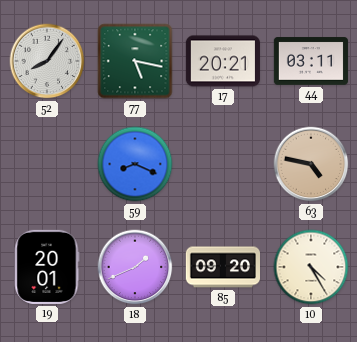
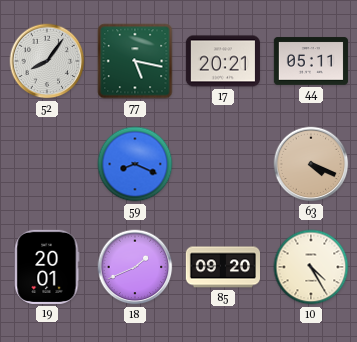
44: 03:11 -> 05:11
63: 4:47 -> 4:19
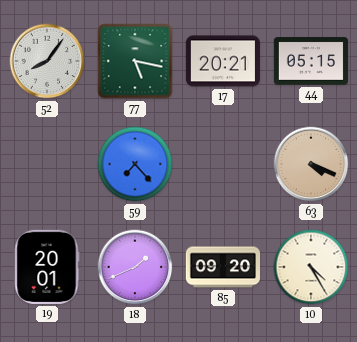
44: 05:11 -> 05:15
59: 8:19 -> 7:23
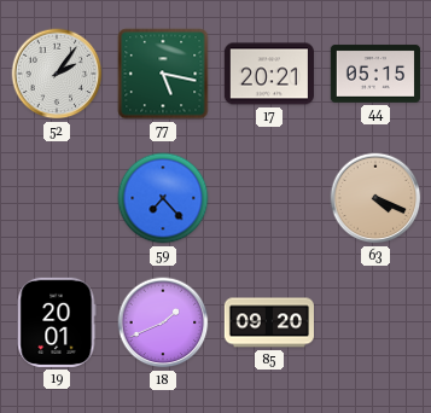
52: 8:06 -> 2:06
10: 4:25 -> none
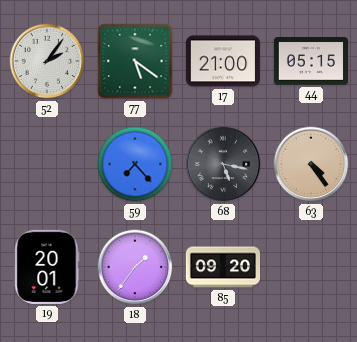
77: 5:17 -> 5:21
17: 20:21 -> 21:00
68: none -> 5:17
63: 4:19 -> 4:24
18: 1:41 -> 1:36
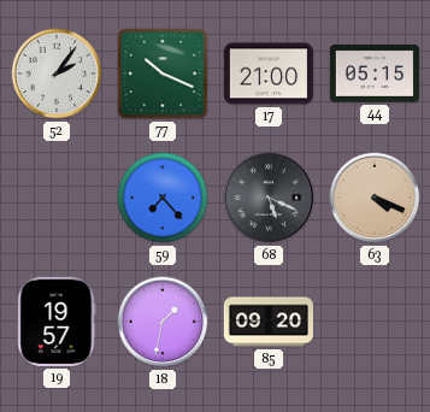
77: 5:21 -> 10:19
68: 5:17 -> 5:19
63: 4:24 -> 4:19
19: 20:01 -> 19:57
18: 1:36 -> 1:32
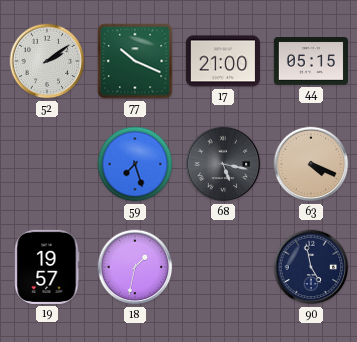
52: 2:06 -> 2:09
59: 7:23 -> 7:27
68: 5:19 -> 5:17
85: 09:20 -> none
90: none -> 4:58
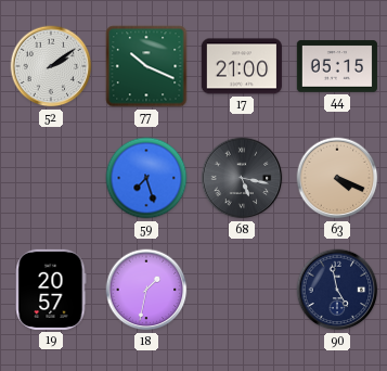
19: 19:57 -> 20:57
